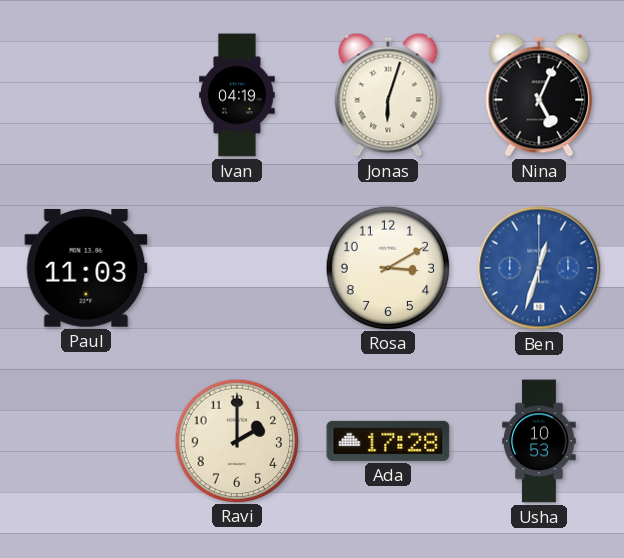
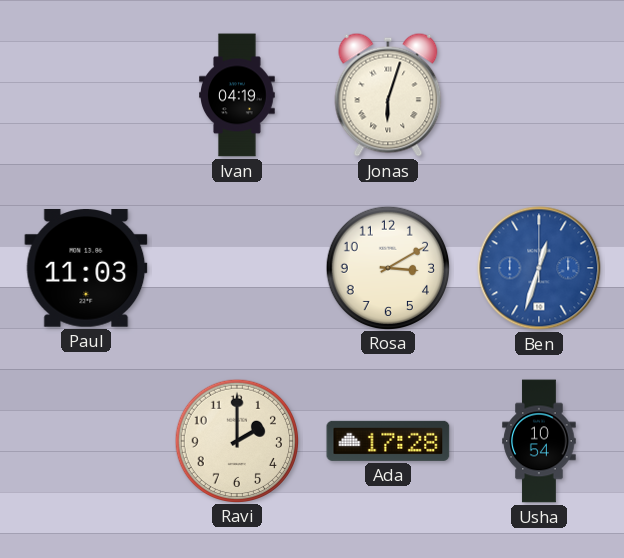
Nina: 5:04 -> none
Usha: 10:53 -> 10:54
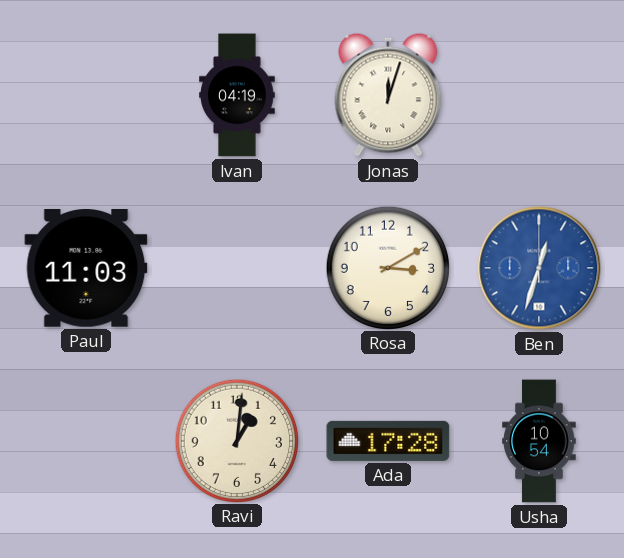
Jonas: 6:03 -> 12:03
Ravi: 2:00 -> 1:01
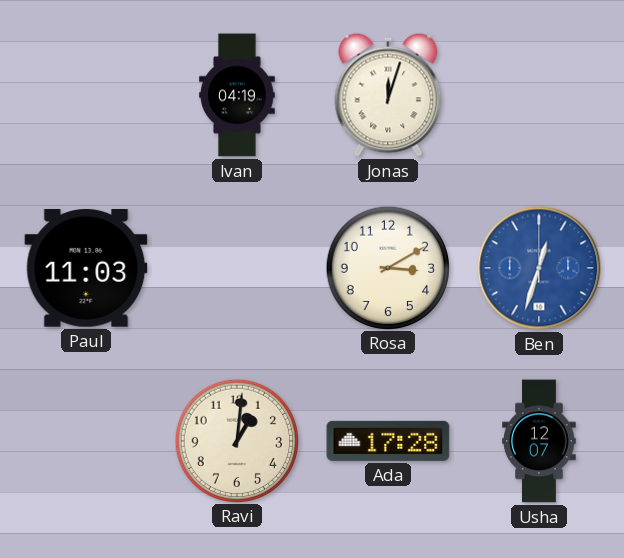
Usha: 10:54 -> 12:07
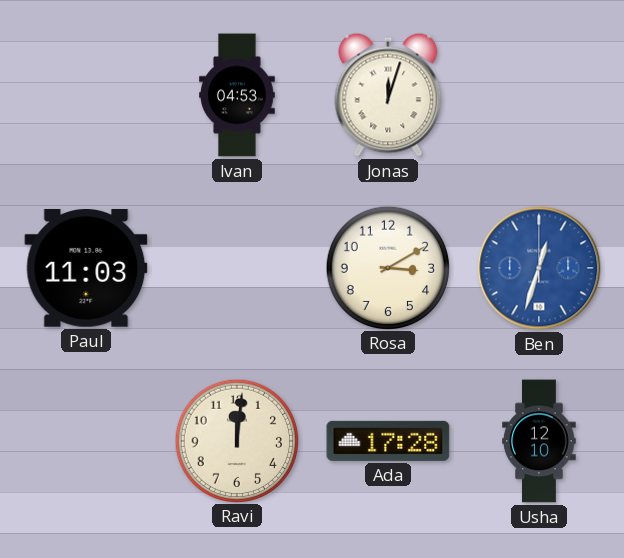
Ivan: 04:19 -> 04:53
Ravi: 1:01 -> 12:01
Usha: 12:07 -> 12:10
